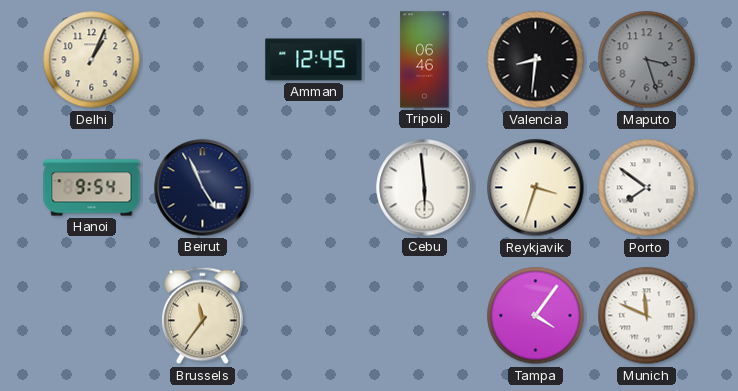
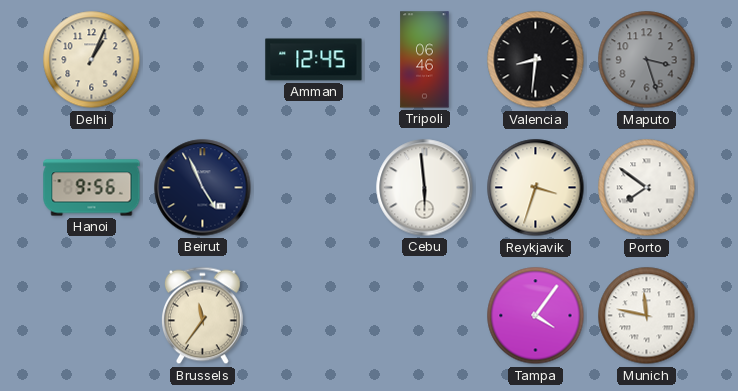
Hanoi: 9:54 -> 9:56
Munich: 11:49 -> 11:47
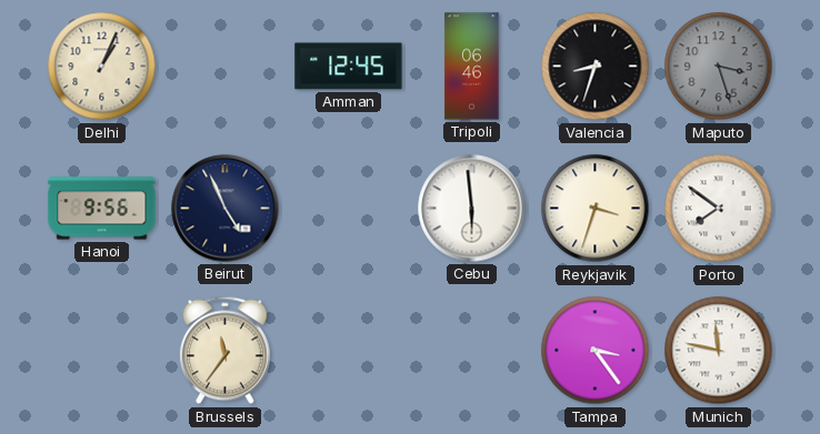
Valencia: 8:31 -> 8:33
Tampa: 4:06 -> 3:24
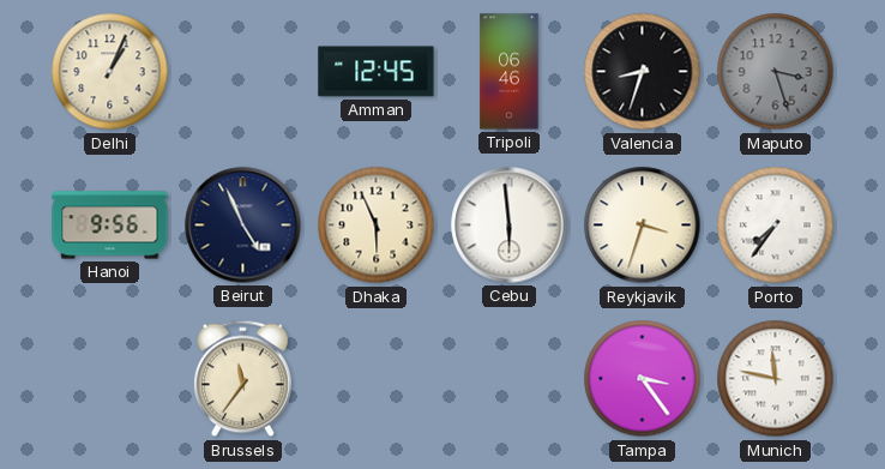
Dhaka: none -> 5:56
Porto: 7:51 -> 7:36
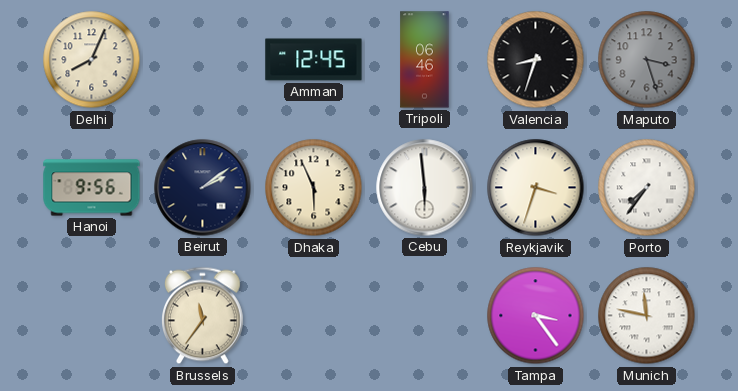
Delhi: 1:04 -> 8:04
Beirut: 4:56 -> 2:09
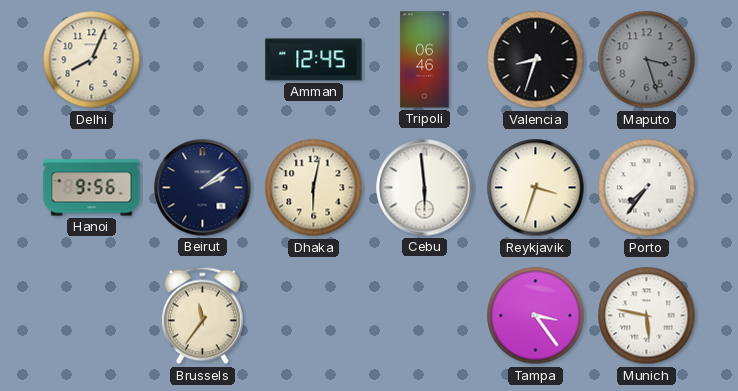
Dhaka: 5:56 -> 6:02
Munich: 11:47 -> 5:47
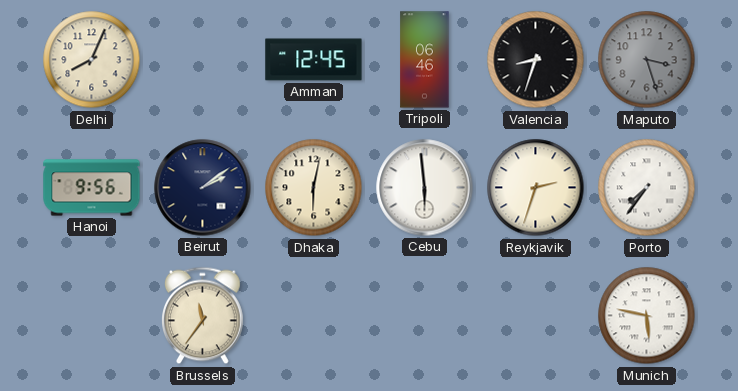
Reykjavik: 3:33 -> 2:33
Tampa: 3:24 -> none
